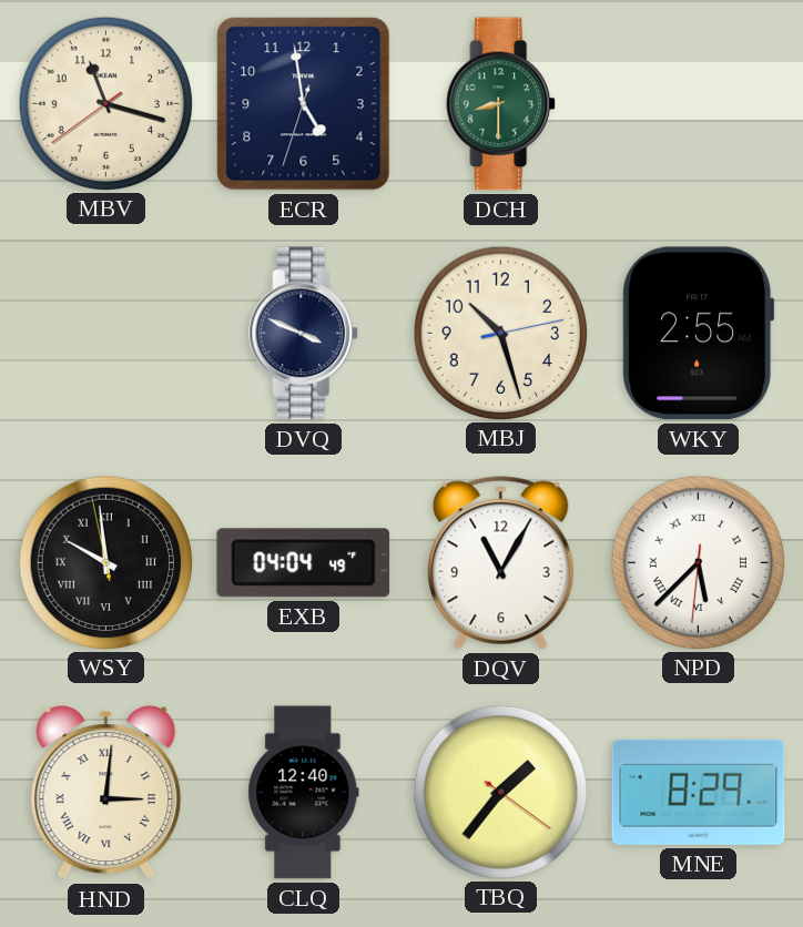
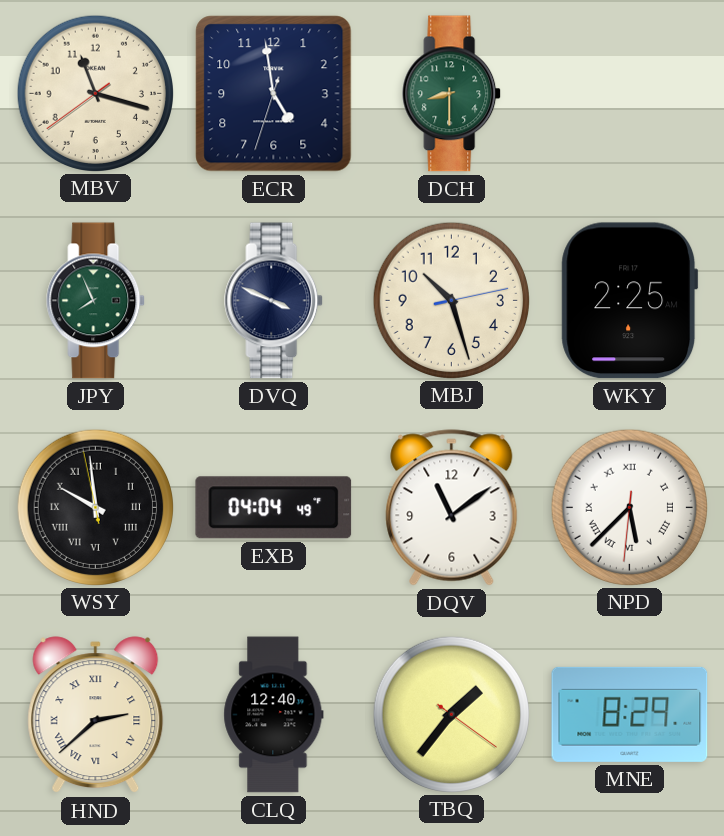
JPY: none -> 7:56
WKY: 2:55 -> 2:25
DQV: 11:05 -> 11:09
HND: 3:01 -> 2:38
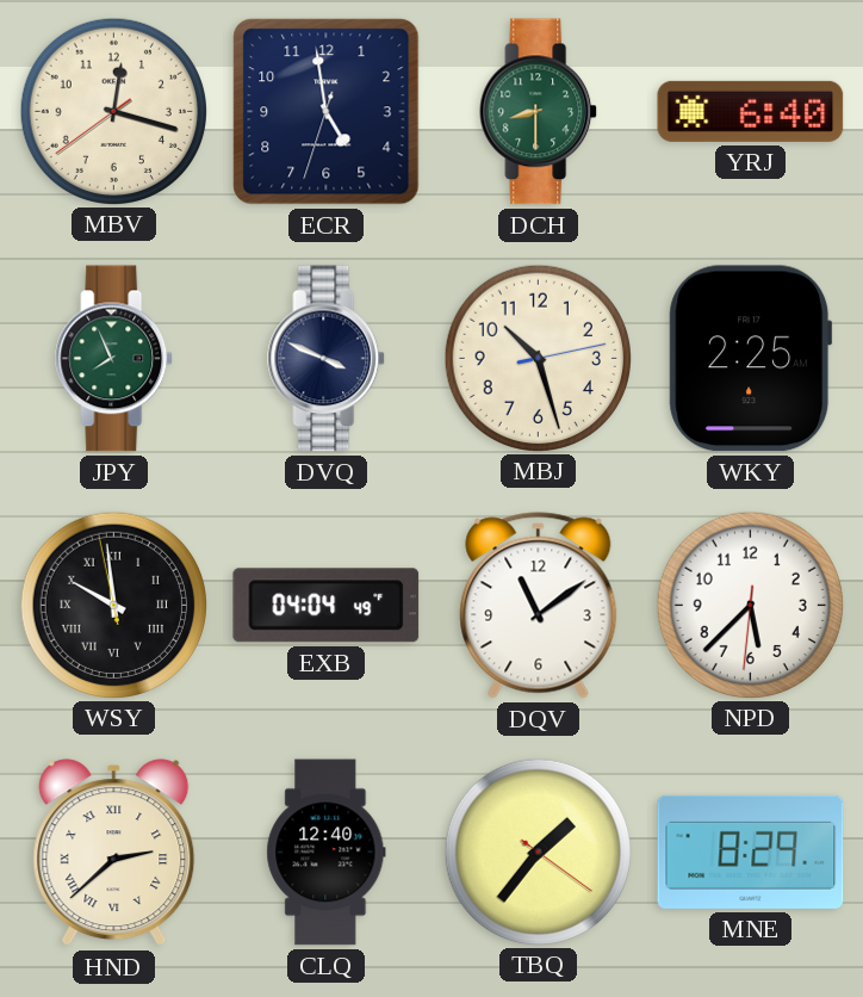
MBV: 11:17 -> 12:17
YRJ: none -> 6:40
NPD numerals: Roman -> Arabic
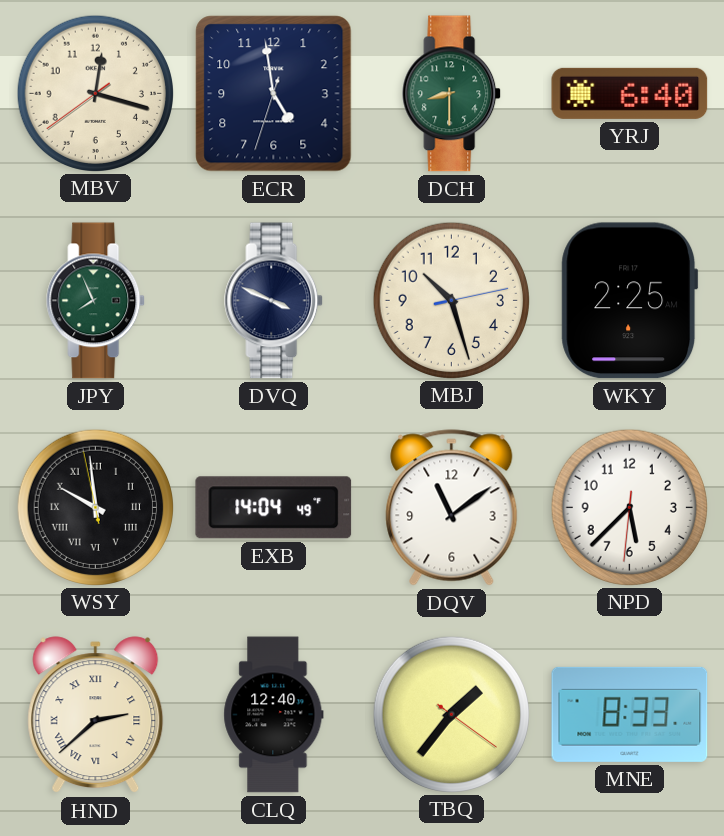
EXB: 04:04 -> 14:04
MNE: 8:29 -> 8:33
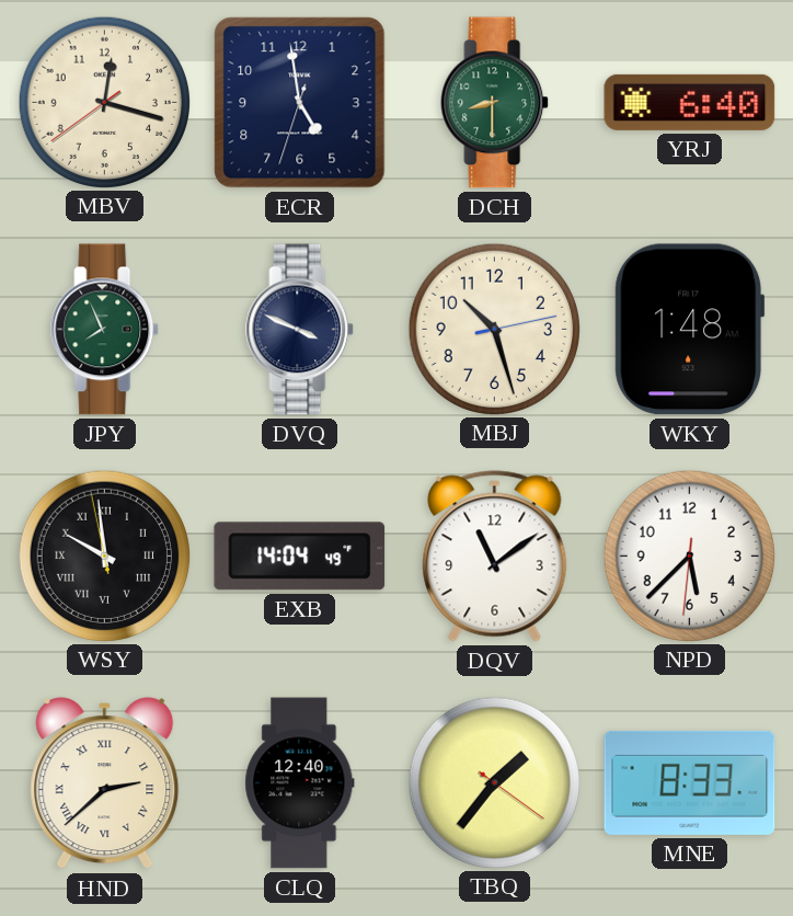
WKY: 2:25 -> 1:48
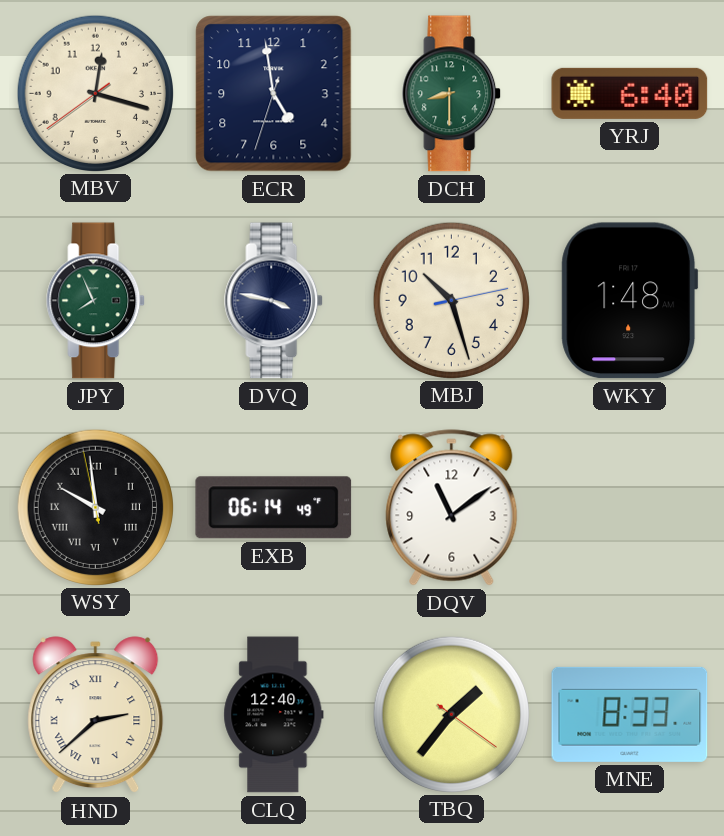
DVQ: 3:49 -> 3:47
EXB: 14:04 -> 06:14
NPD: 5:37 -> none
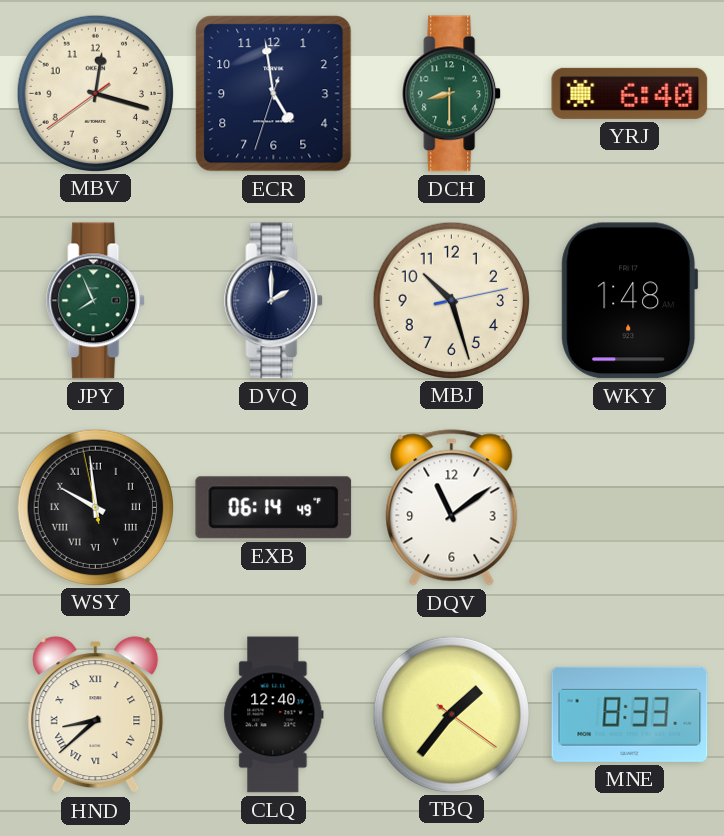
DVQ: 3:47 -> 2:00
HND: 2:38 -> 8:38
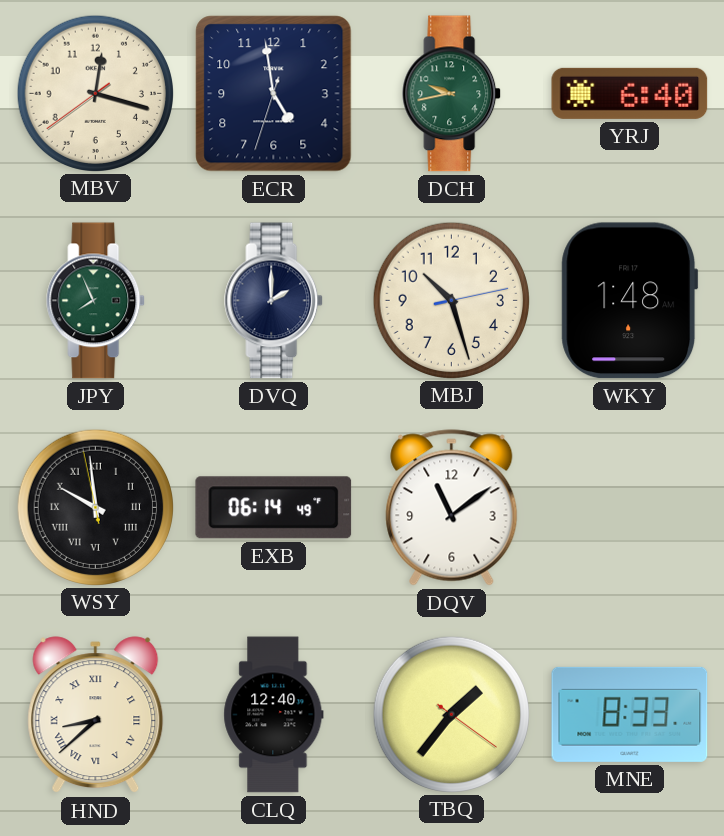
DCH: 8:30 -> 9:43
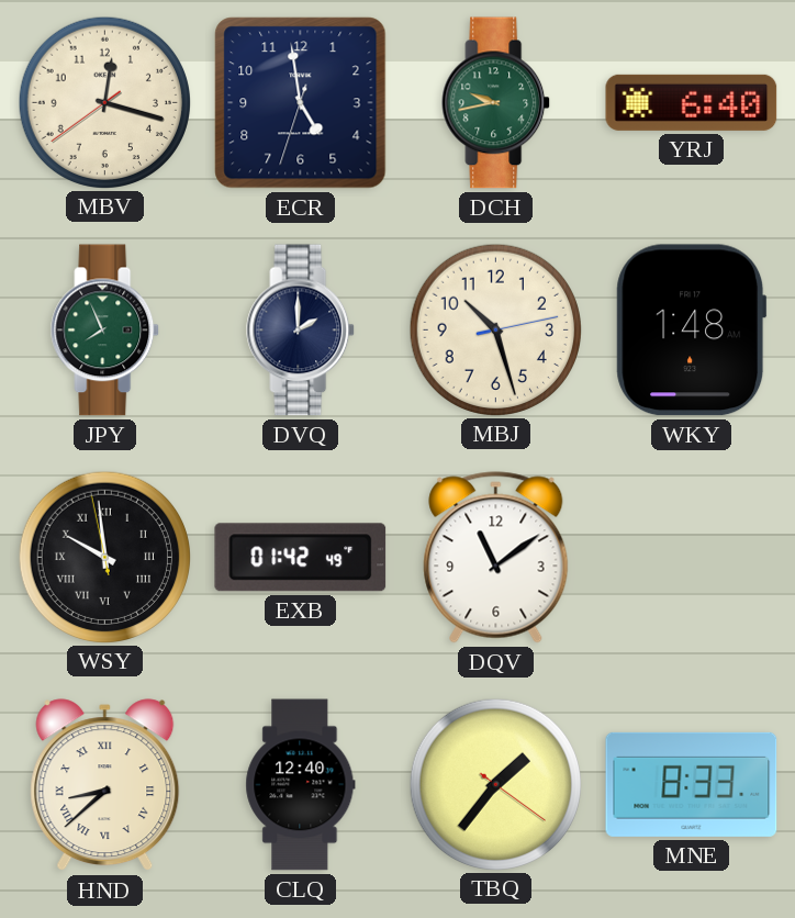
EXB: 06:14 -> 01:42
